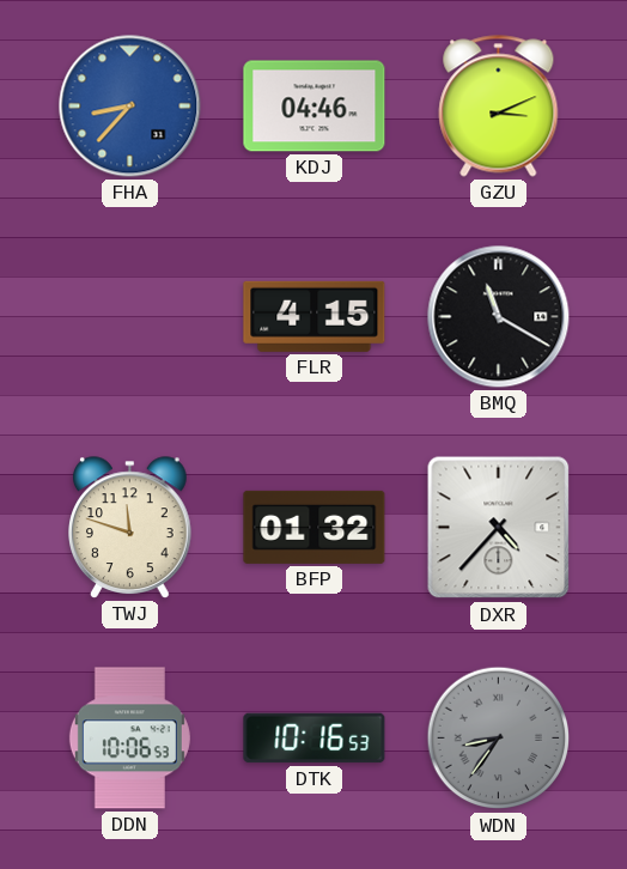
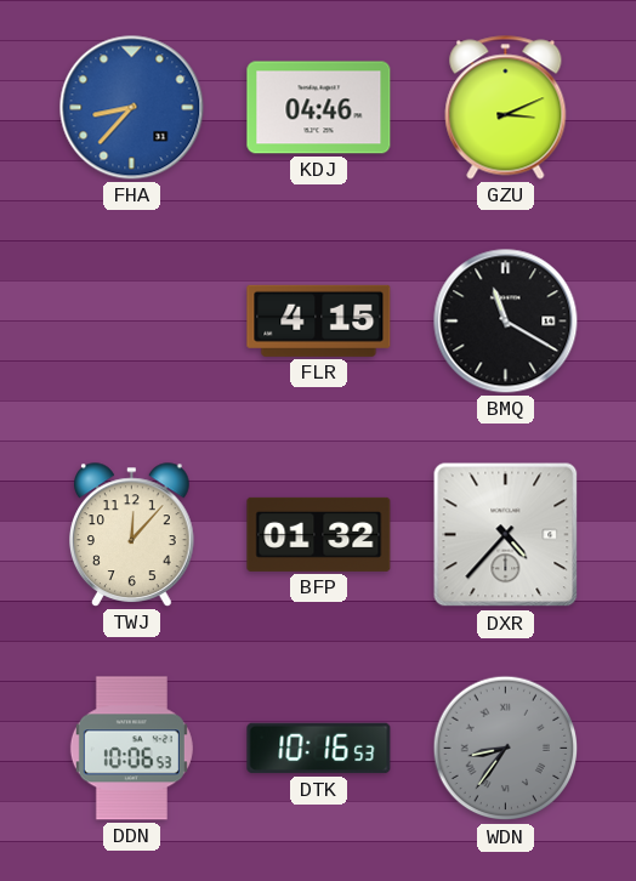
TWJ: 11:48 -> 12:07
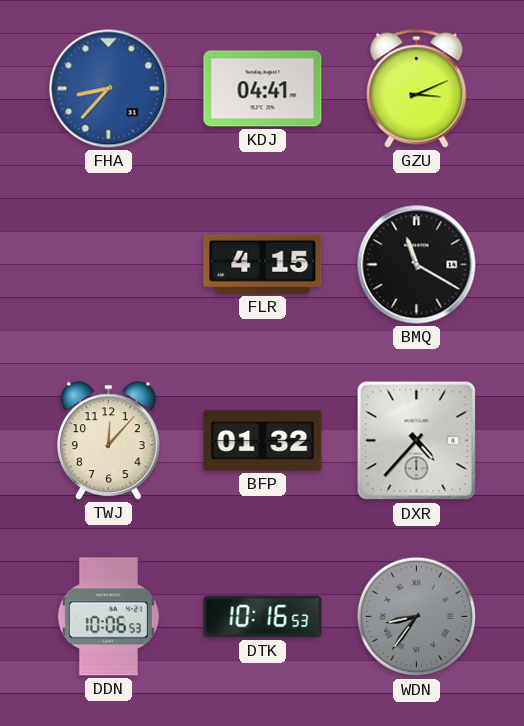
KDJ: 04:46 -> 04:41
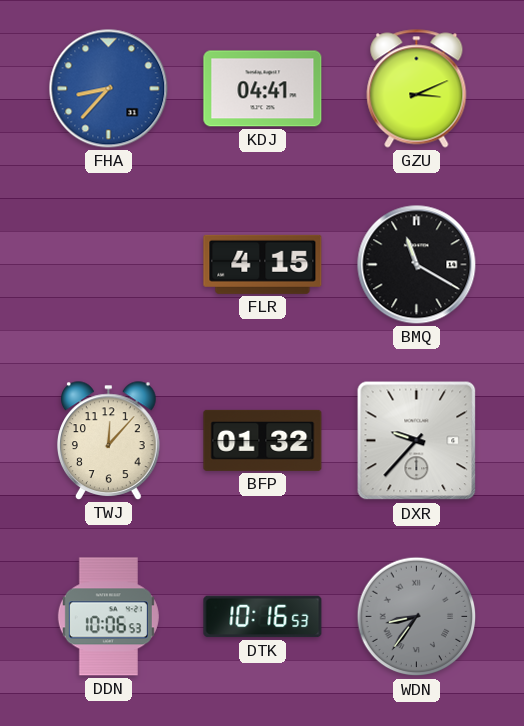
DXR: 4:37 -> 9:37
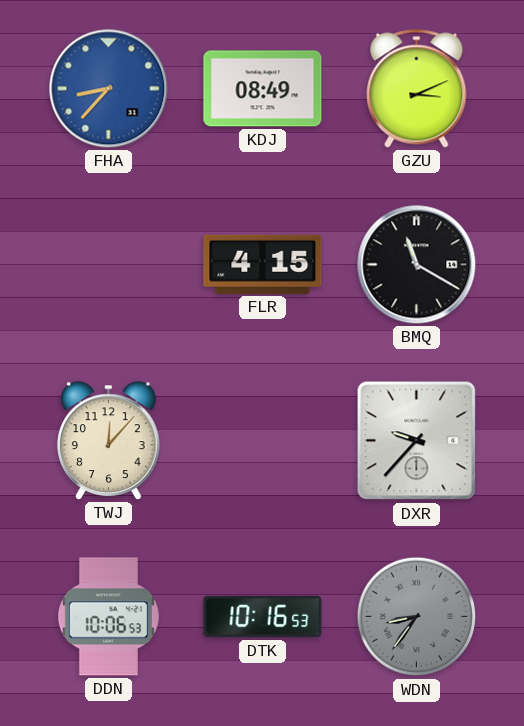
KDJ: 04:41 -> 08:49
BFP: 01:32 -> none
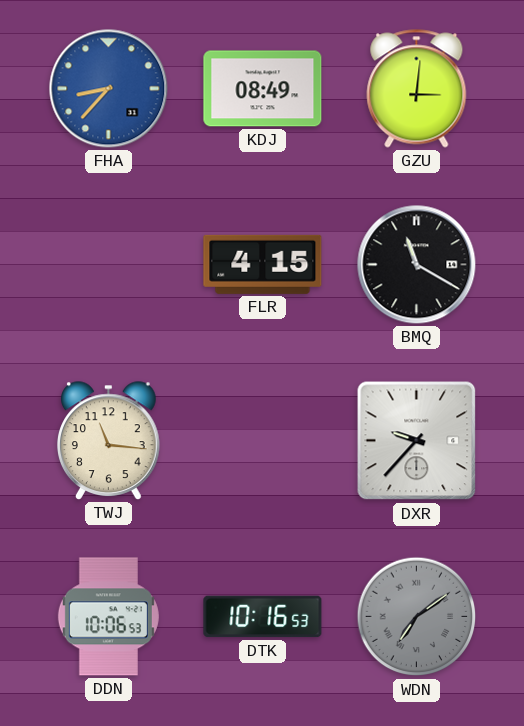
GZU: 3:11 -> 3:01
TWJ: 12:07 -> 11:16
WDN: 8:36 -> 7:09
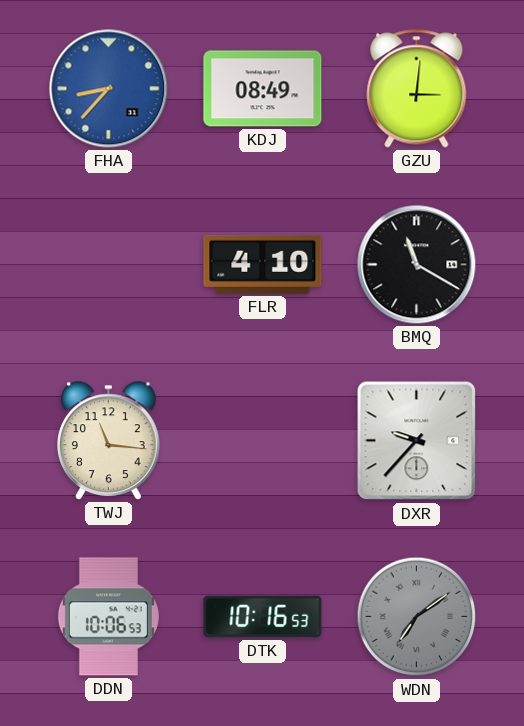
FLR: 4:15 -> 4:10
